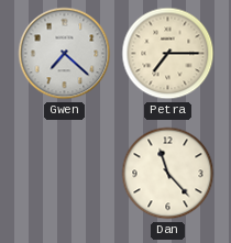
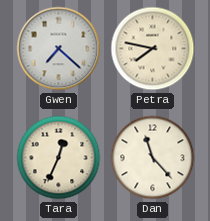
Petra: 7:15 -> 7:47
Tara: none -> 12:34
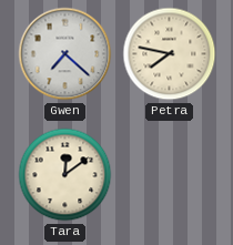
Tara: 12:34 -> 12:09
Dan: 11:23 -> none
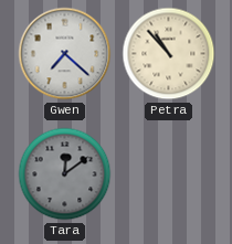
Petra: 7:47 -> 10:53
Tara dial: cream -> grey
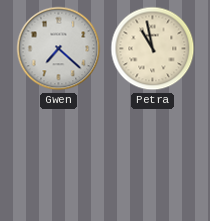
Petra: 10:53 -> 10:58
Tara: 12:09 -> none
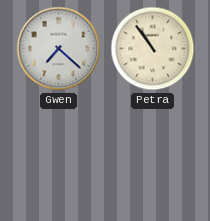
Petra: 10:58 -> 10:54
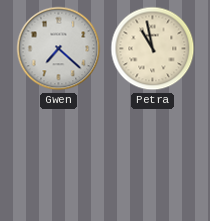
Petra: 10:54 -> 10:58
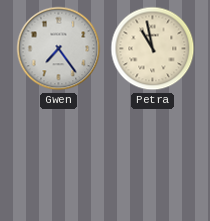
Gwen: 7:22 -> 7:24
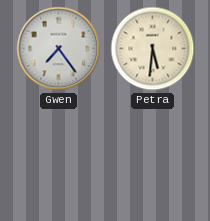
Petra: 10:58 -> 5:31
